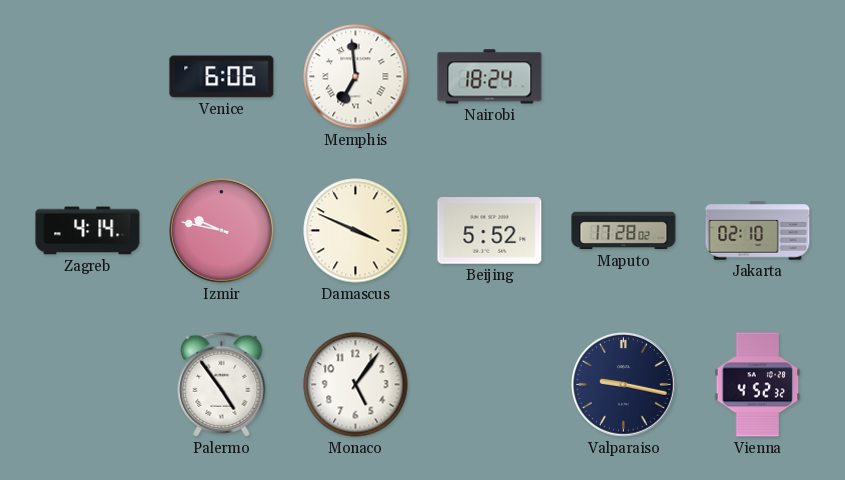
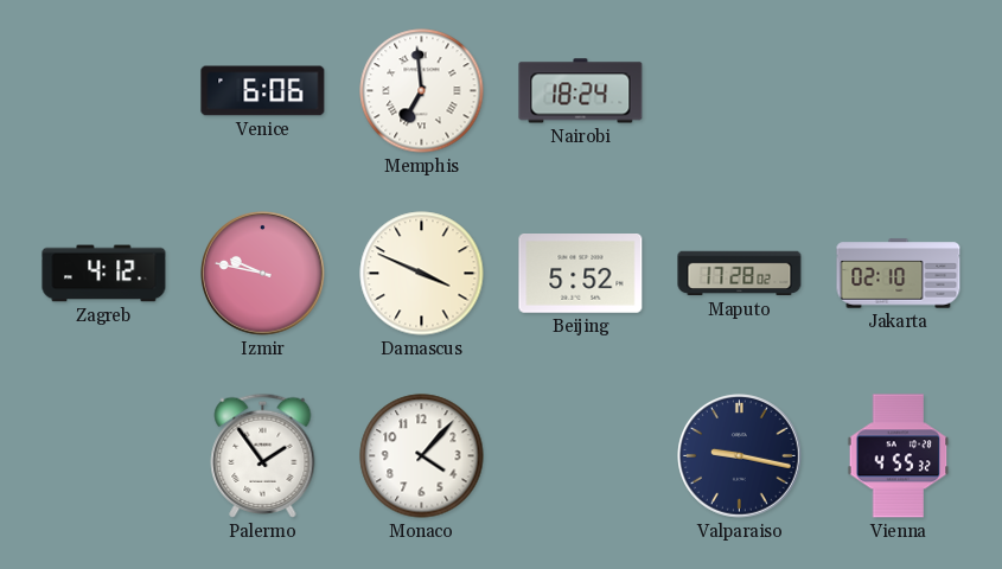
Zagreb: 4:14 -> 4:12
Palermo: 4:54 -> 1:54
Monaco: 5:06 -> 4:07
Vienna: 4:52 -> 4:55
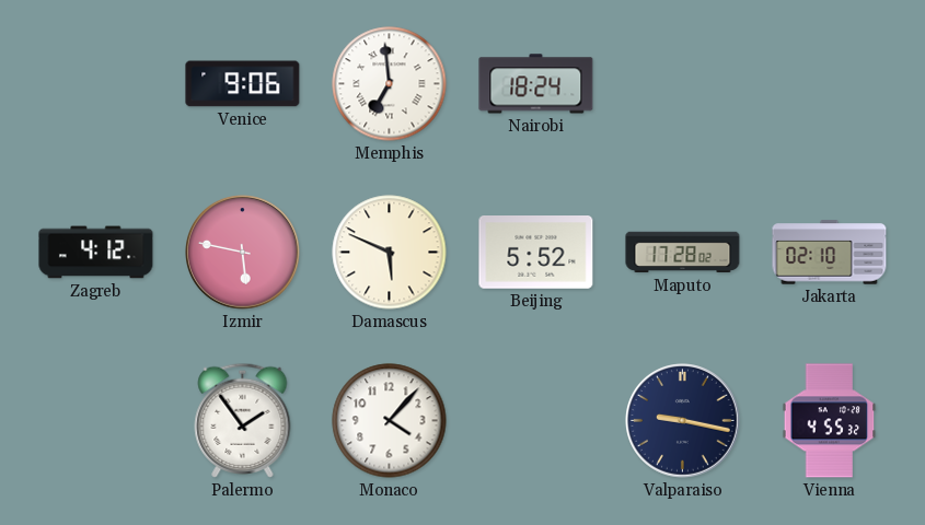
Venice: 6:06 -> 9:06
Izmir: 9:47 -> 5:47
Damascus: 3:49 -> 5:49
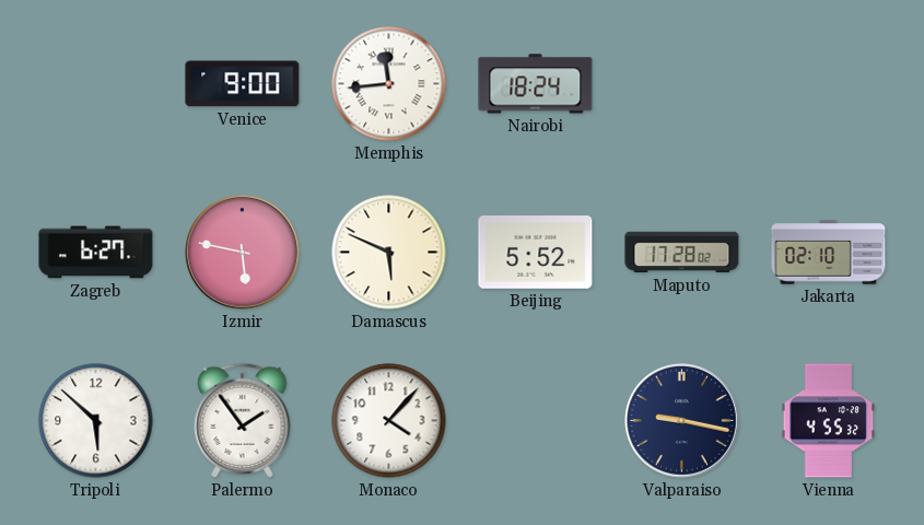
Venice: 9:06 -> 9:00
Memphis: 6:59 -> 11:44
Zagreb: 4:12 -> 6:27
Tripoli: none -> 5:52
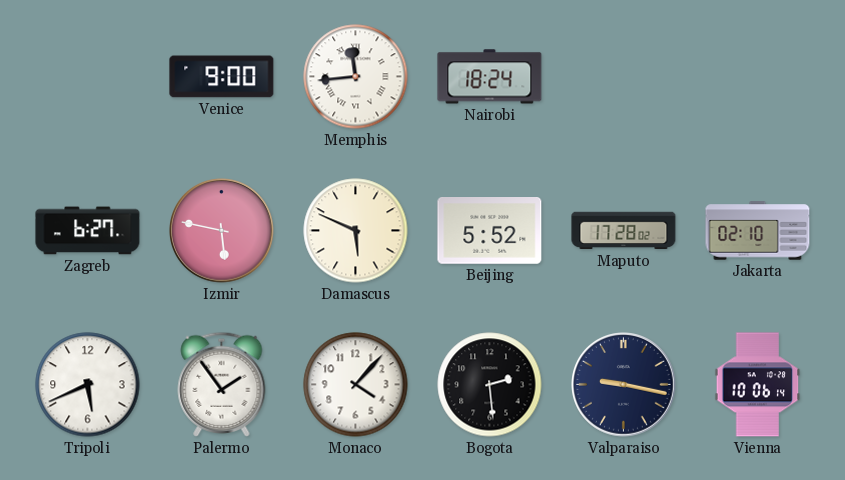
Tripoli: 5:52 -> 5:41
Bogota: none -> 2:29
Vienna: 4:55 -> 10:06
